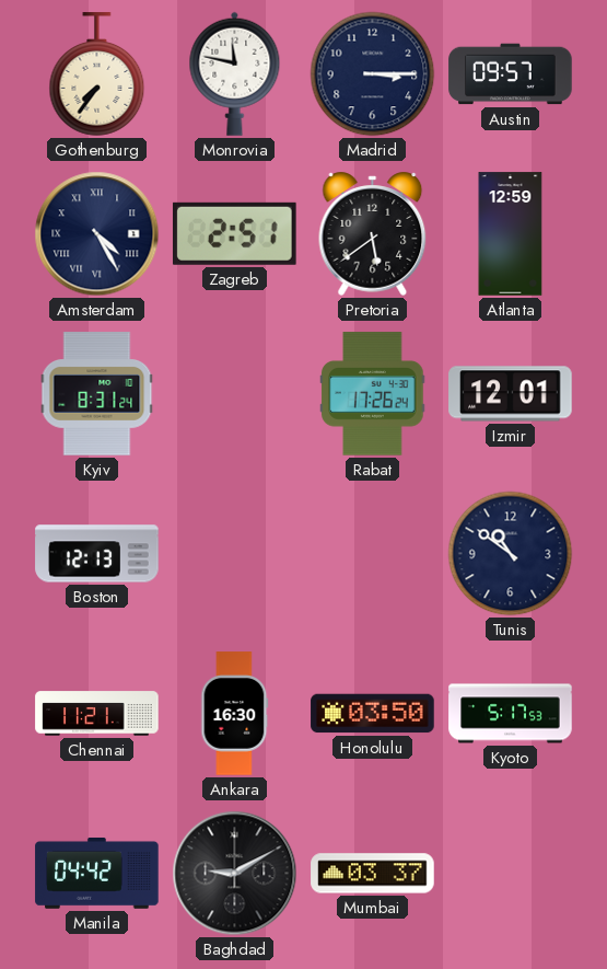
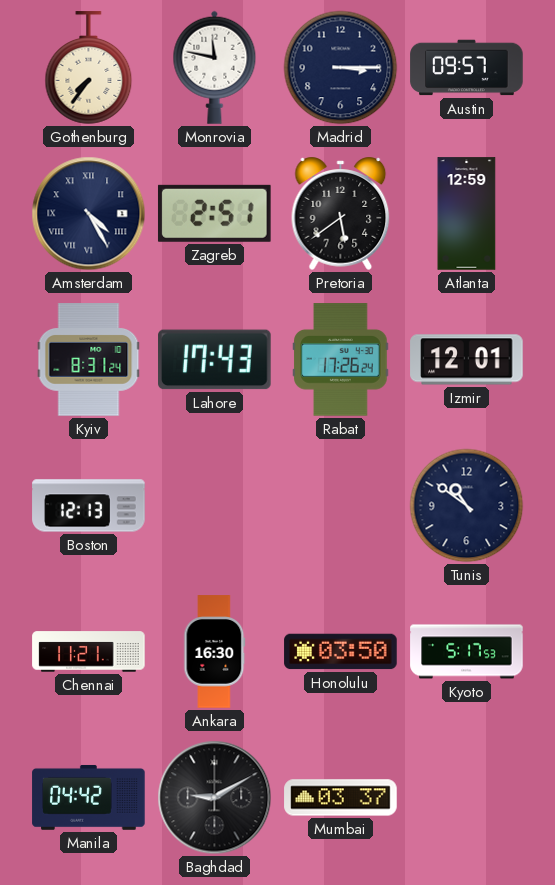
Lahore: none -> 17:43
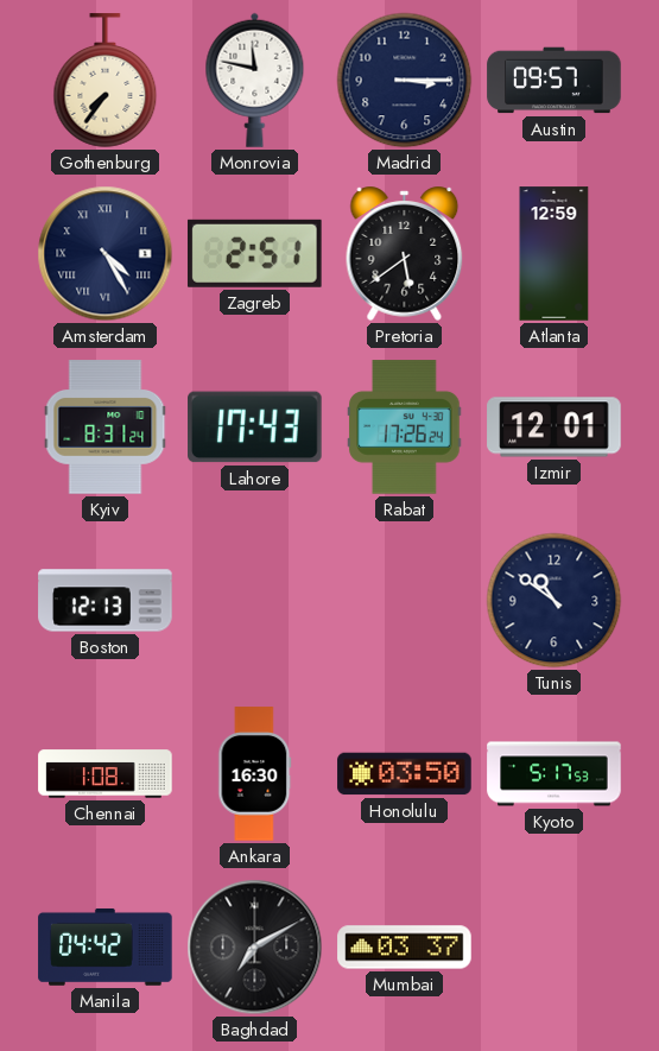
Chennai: 11:21 -> 1:08
Baghdad: 9:10 -> 7:10
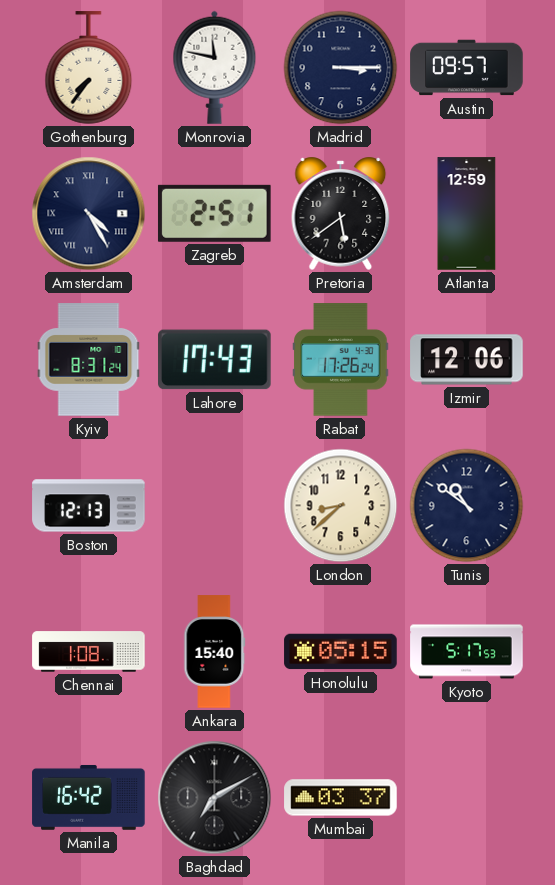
Izmir: 12:01 -> 12:06
London: none -> 8:38
Ankara: 16:30 -> 15:40
Honolulu: 03:50 -> 05:15
Manila: 04:42 -> 16:42
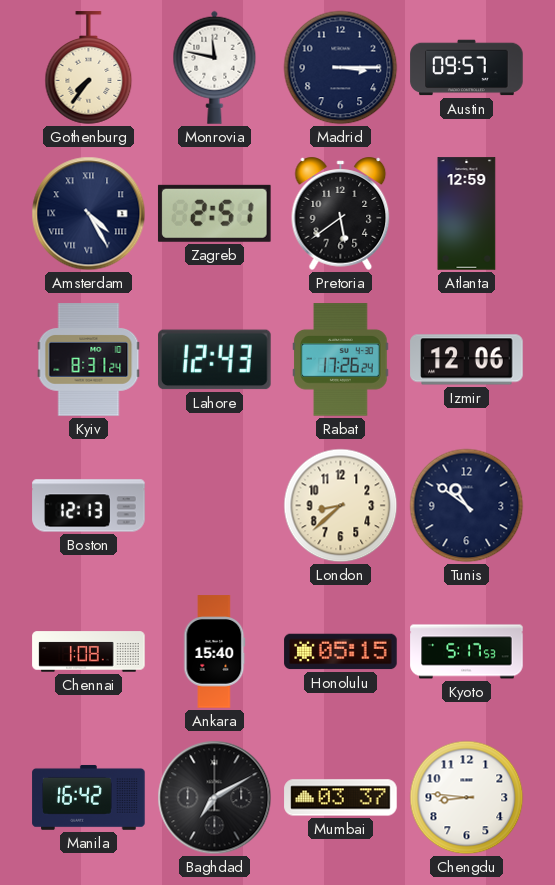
Lahore: 17:43 -> 12:43
Chengdu: none -> 8:46
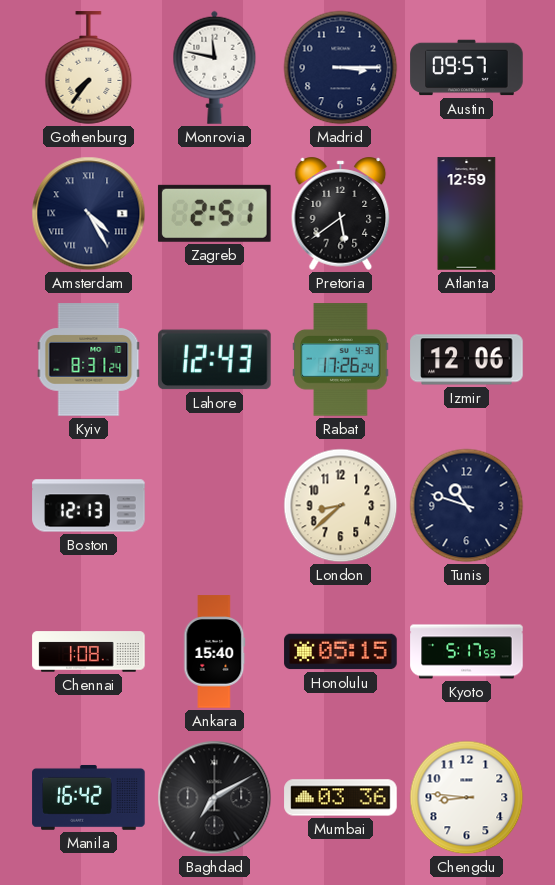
Tunis: 10:51 -> 10:48
Mumbai: 03:37 -> 03:36
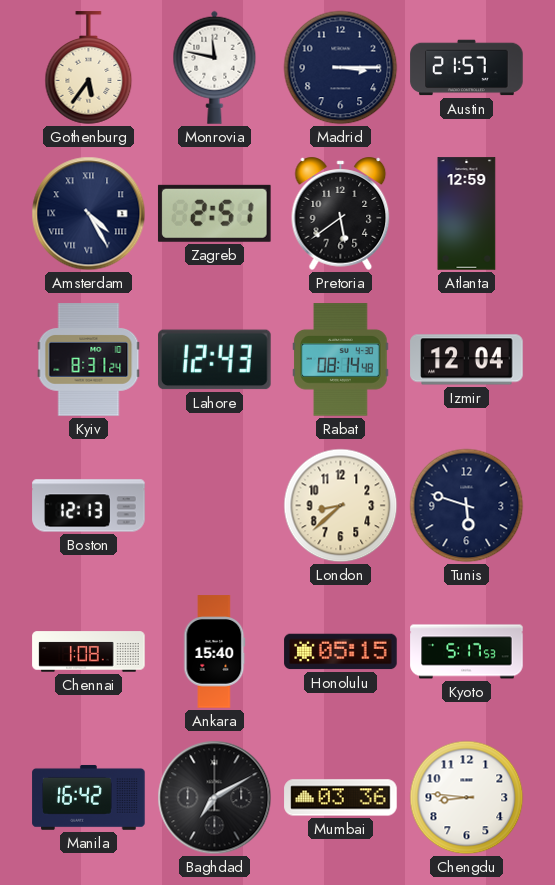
Gothenburg: 7:36 -> 5:36
Austin: 09:57 -> 21:57
Rabat: 17:26 -> 08:14
Izmir: 12:06 -> 12:04
Tunis: 10:48 -> 5:48
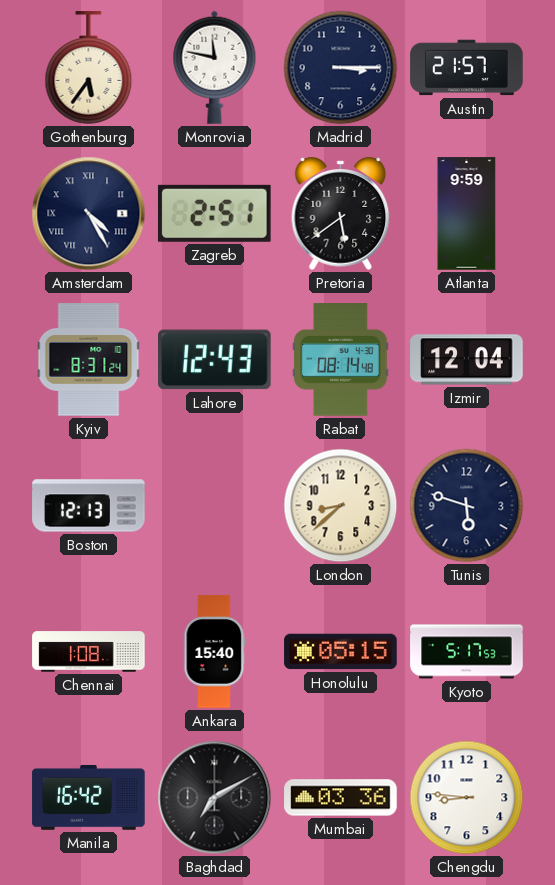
Atlanta: 12:59 -> 9:59
